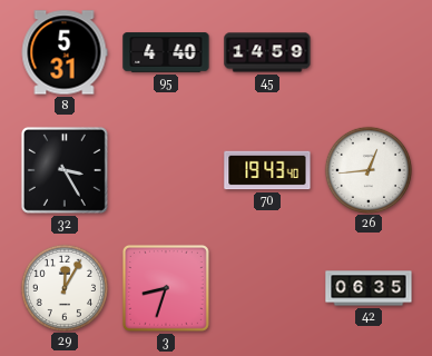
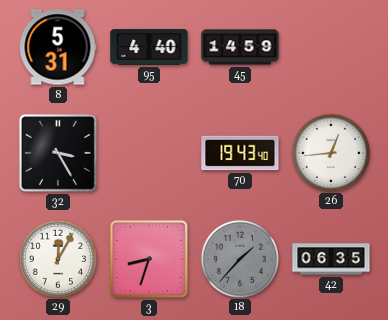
18: none -> 1:37
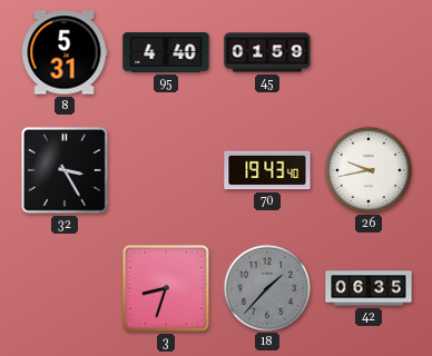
45: 14:59 -> 01:59
26: 12:44 -> 9:43
29: 12:05 -> none
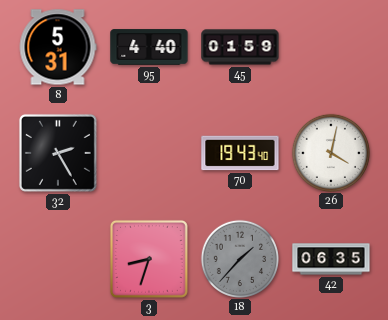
32: 3:25 -> 2:25
26: 9:43 -> 4:02
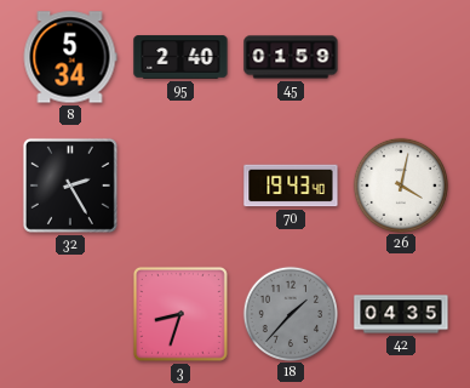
8: 5:31 -> 5:34
95: 4:40 -> 2:40
42: 06:35 -> 04:35
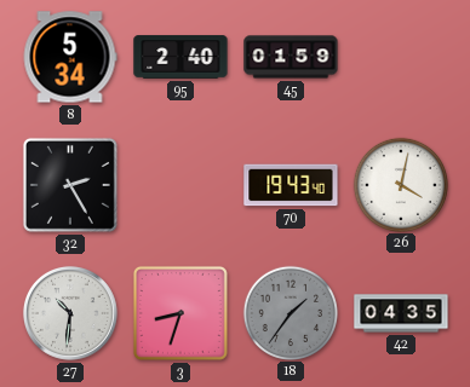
27: none -> 10:31
18: 1:37 -> 1:36
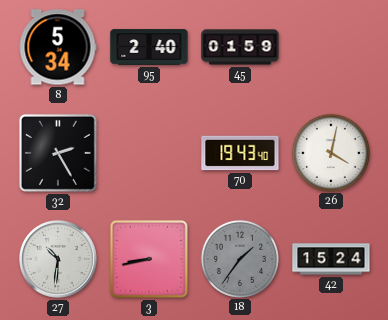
3: 8:33 -> 8:43
42: 04:35 -> 15:24
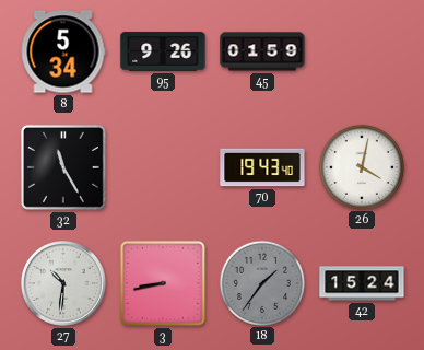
95: 2:40 -> 9:26
32: 2:25 -> 11:25
